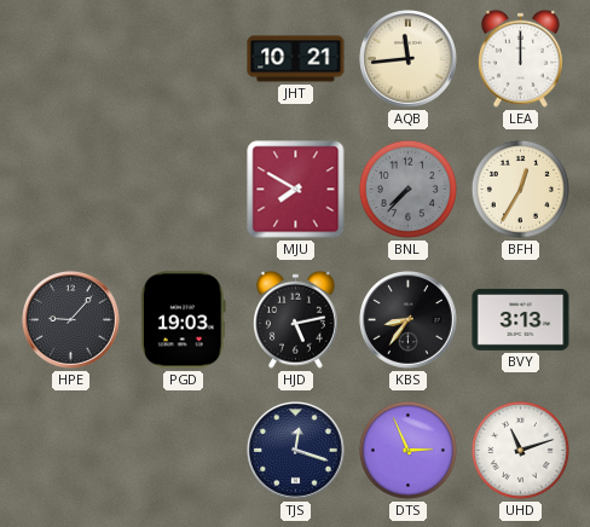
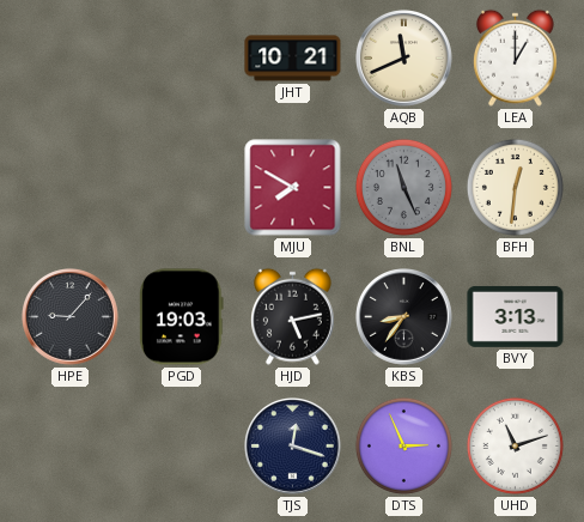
AQB: 11:44 -> 11:41
LEA: 12:00 -> 1:00
BNL: 7:37 -> 11:26
BFH: 12:35 -> 12:31
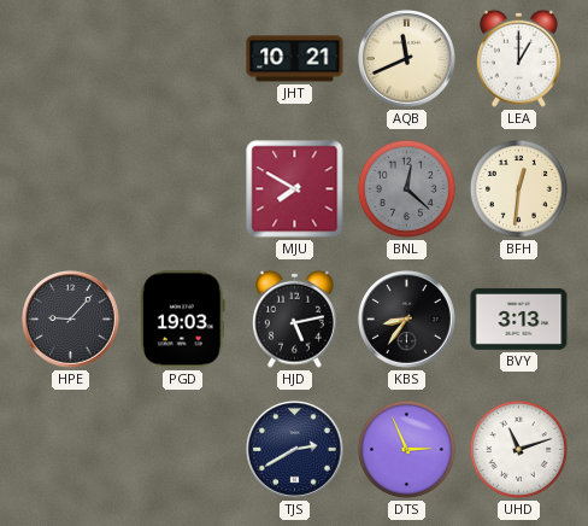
BNL: 11:26 -> 12:22
TJS: 12:18 -> 2:40
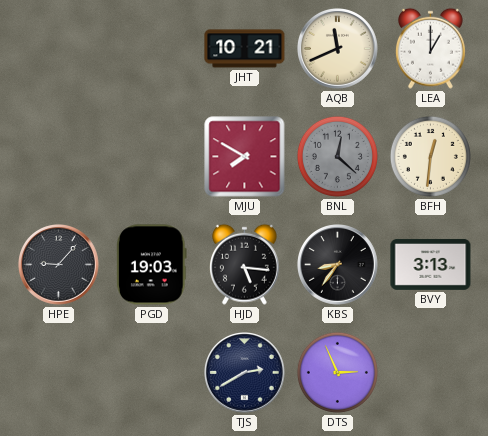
HJD: 5:13 -> 5:16
UHD: 11:12 -> none
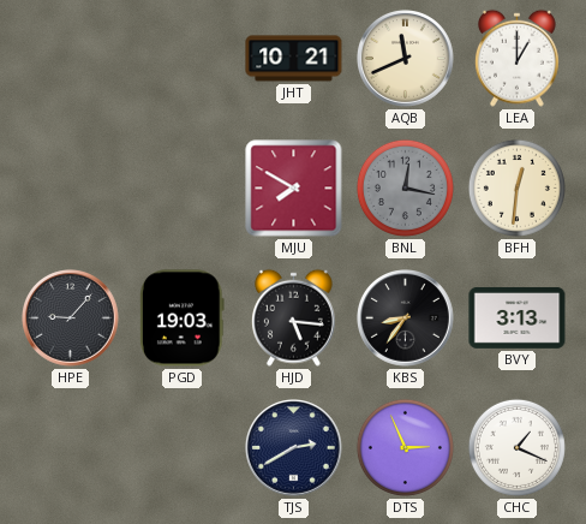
BNL: 12:22 -> 12:17
CHC: none -> 1:19
